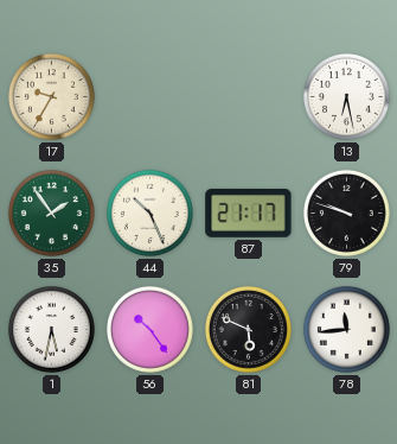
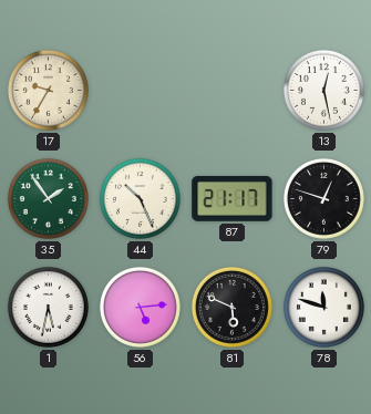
13: 6:28 -> 12:28
79: 9:48 -> 12:48
56: 10:24 -> 5:14
78: 11:44 -> 11:48
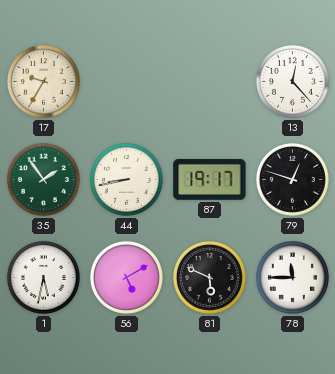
13: 12:28 -> 12:23
44: 10:26 -> 8:43
87: 21:17 -> 19:17
56: 5:14 -> 5:10
78: 11:48 -> 11:45
